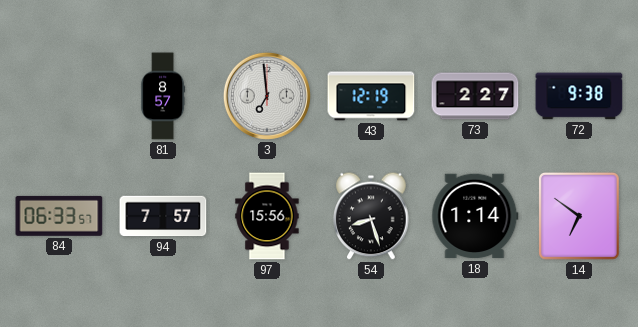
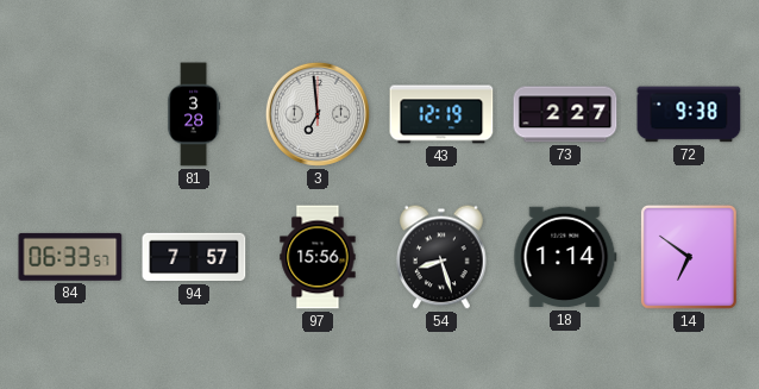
81: 8:57 -> 3:28
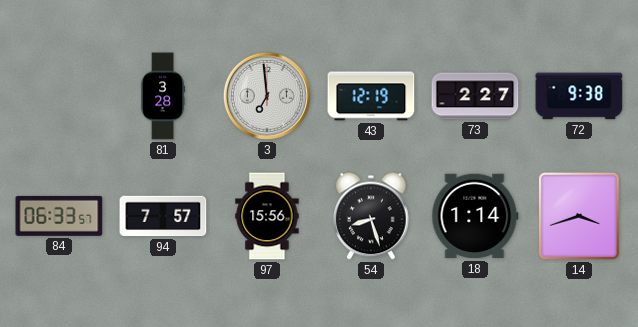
14: 6:51 -> 3:42
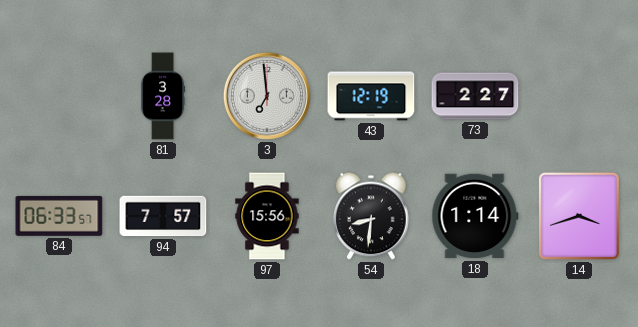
72: 9:38 -> none
54: 8:27 -> 8:31
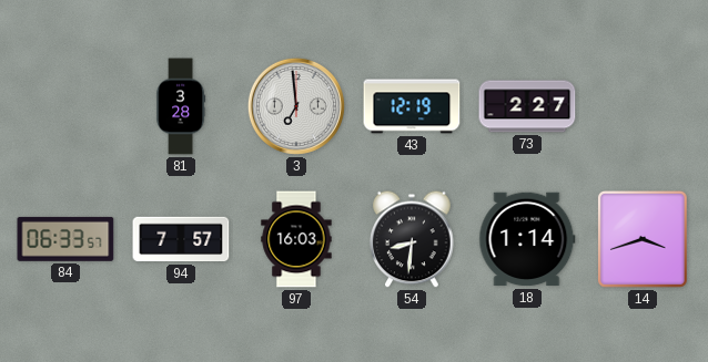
97: 15:56 -> 16:03
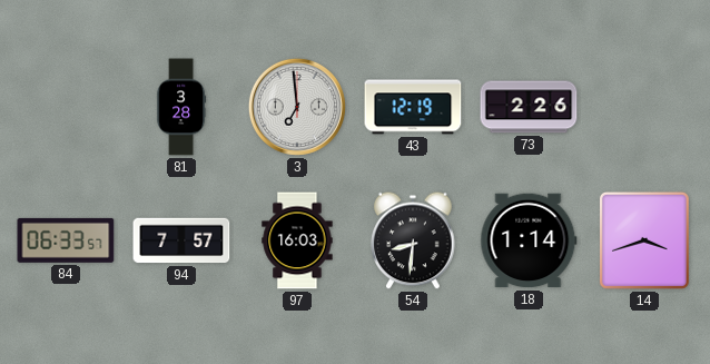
73: 2:27 -> 2:26
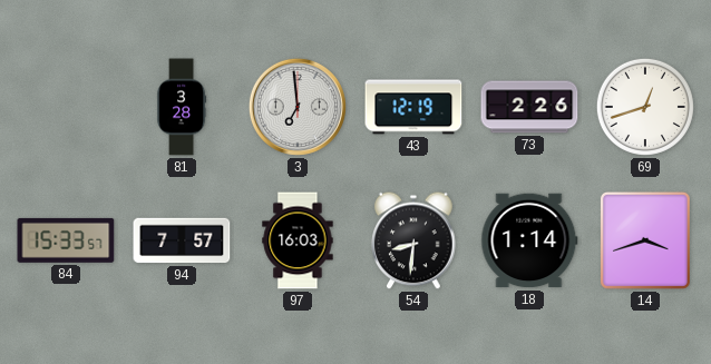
69: none -> 12:42
84: 06:33 -> 15:33
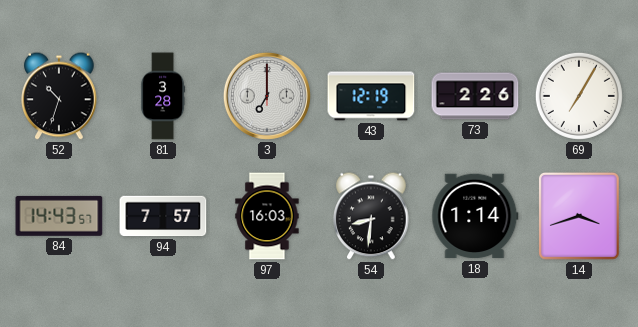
52: none -> 10:33
3: 6:59 -> 7:00
69: 12:42 -> 7:05
84: 15:33 -> 14:43
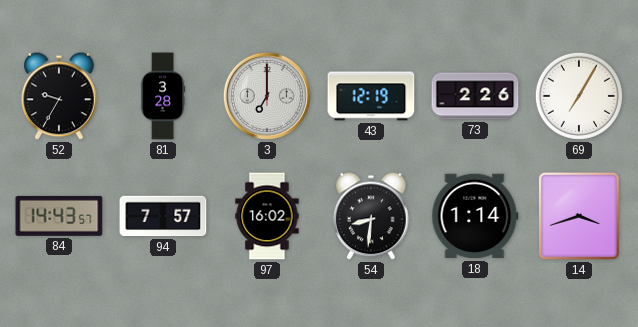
52: 10:33 -> 9:35
97: 16:03 -> 16:02
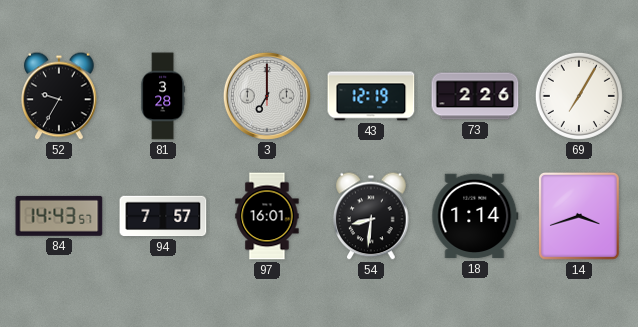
97: 16:02 -> 16:01
